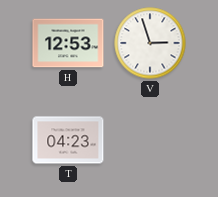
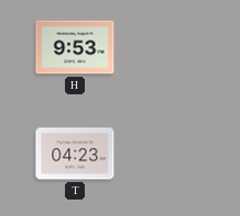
H: 12:53 -> 9:53
V: 2:57 -> none
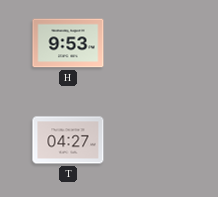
T: 04:23 -> 04:27
